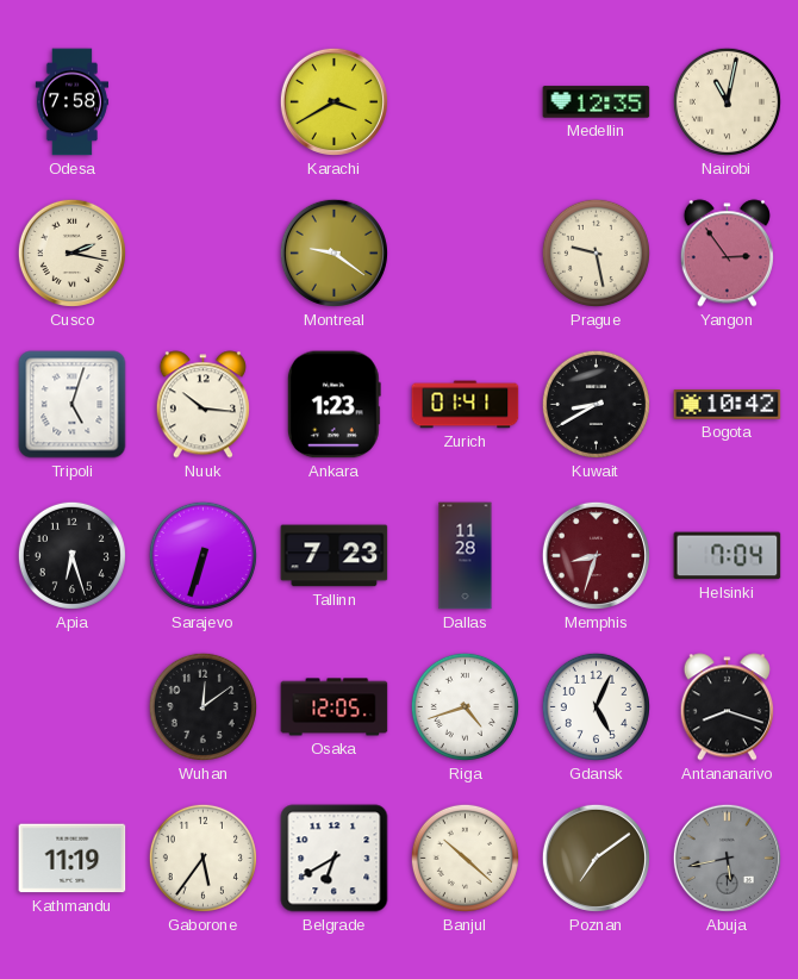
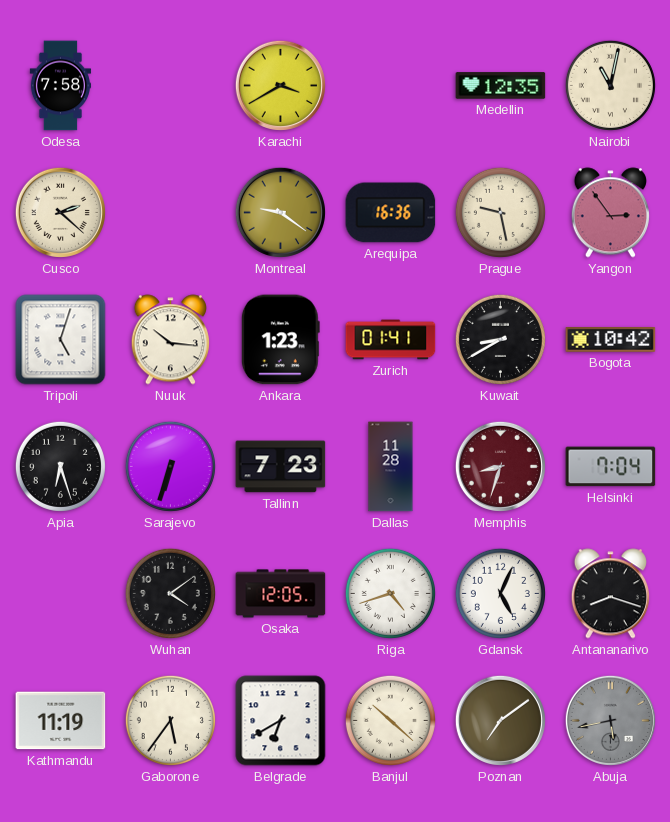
Cusco: 2:17 -> 2:22
Arequipa: none -> 16:36
Wuhan: 12:09 -> 4:09
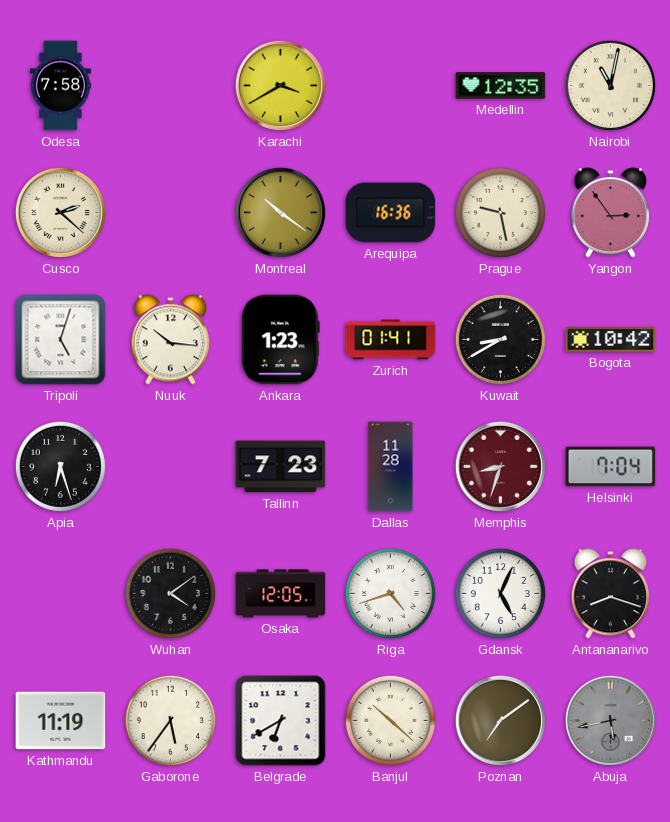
Montreal: 9:21 -> 10:21
Sarajevo: 6:33 -> none
